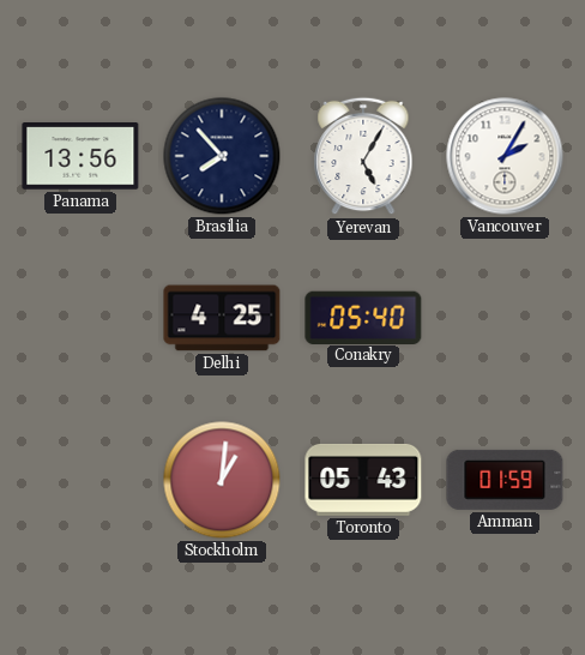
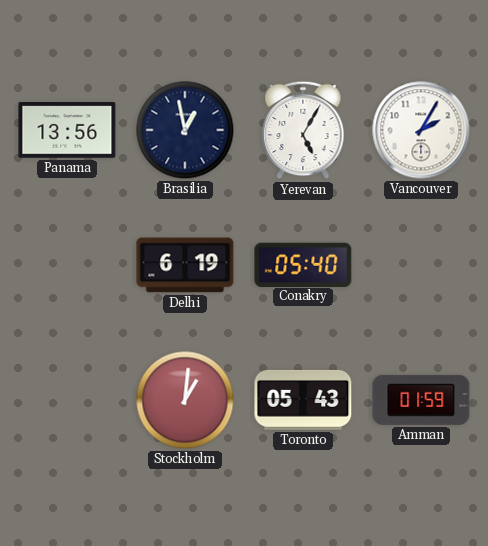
Brasilia: 7:53 -> 12:58
Delhi: 4:25 -> 6:19
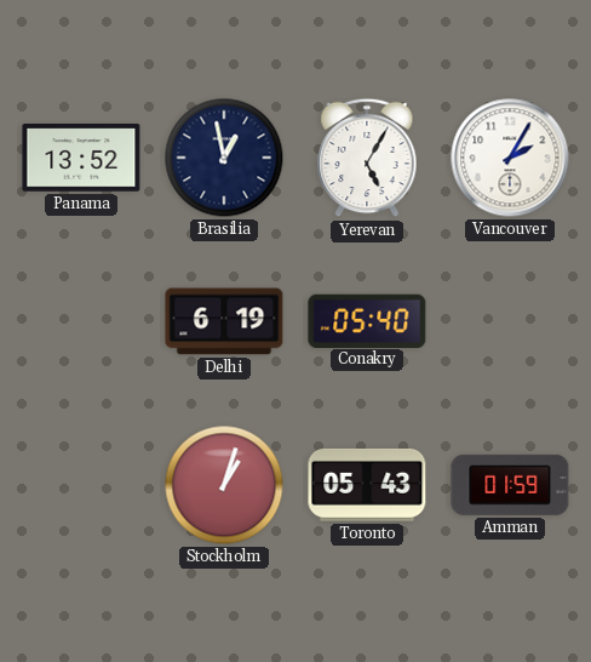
Panama: 13:56 -> 13:52
Stockholm: 1:01 -> 1:03
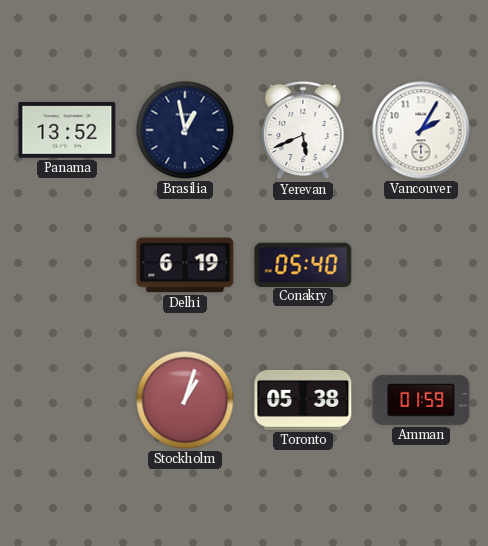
Yerevan: 5:05 -> 5:41
Toronto: 05:43 -> 05:38
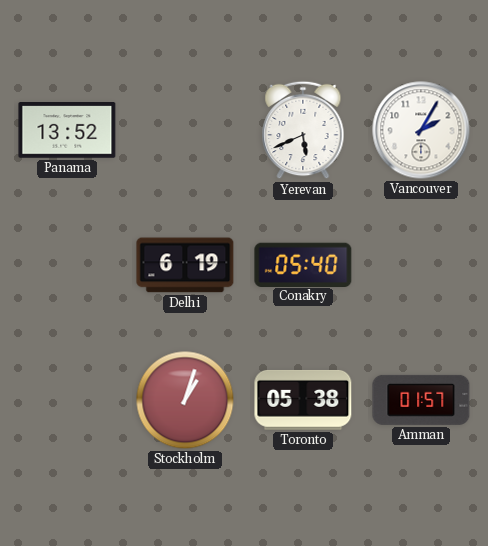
Brasilia: 12:58 -> none
Amman: 01:59 -> 01:57
